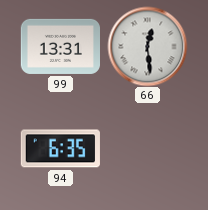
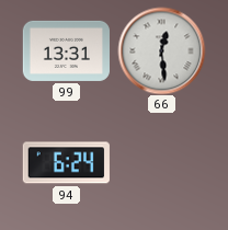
94: 6:35 -> 6:24
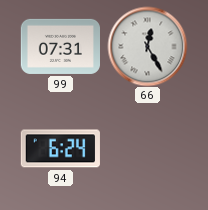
99: 13:31 -> 07:31
66: 12:29 -> 12:25
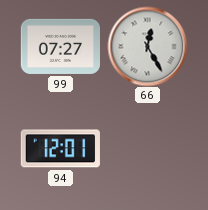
99: 07:31 -> 07:27
94: 6:24 -> 12:01
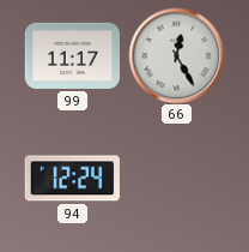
99: 07:27 -> 11:17
94: 12:01 -> 12:24
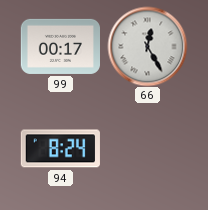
99: 11:17 -> 00:17
94: 12:24 -> 8:24
